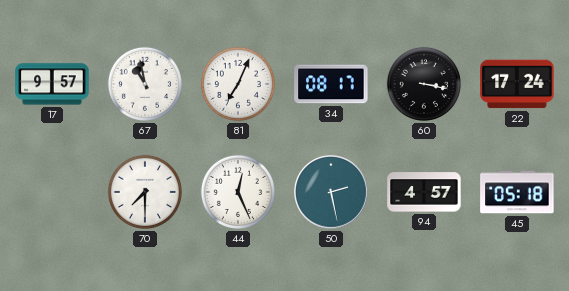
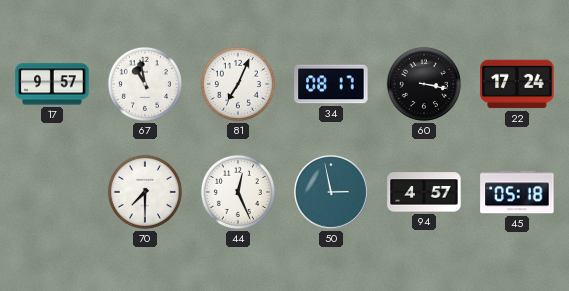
50: 2:28 -> 2:58
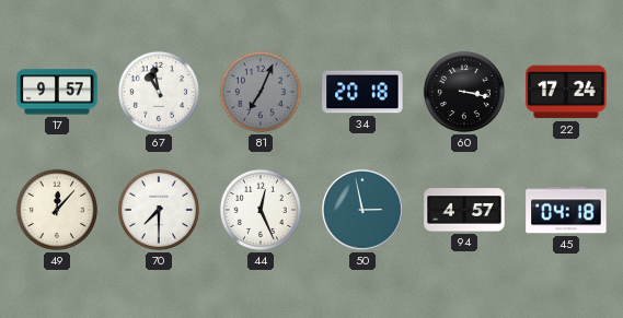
81 dial: white -> grey
34: 08:17 -> 20:18
49: none -> 12:07
45: 05:18 -> 04:18
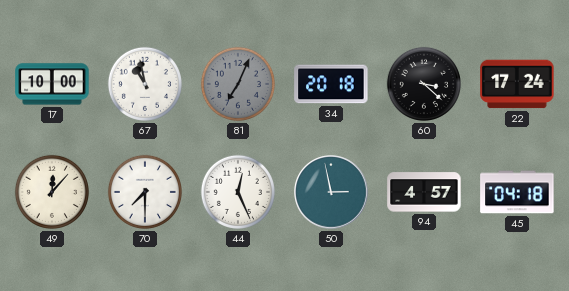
17: 9:57 -> 10:00
60: 3:17 -> 3:22
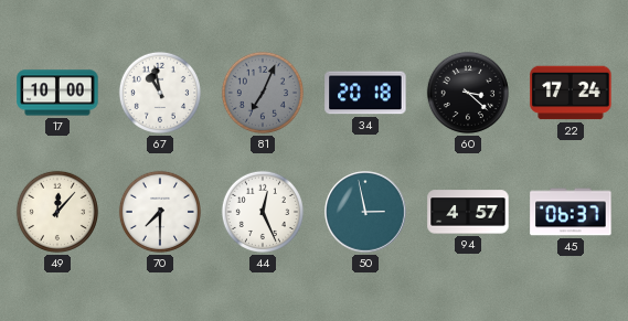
45: 04:18 -> 06:37
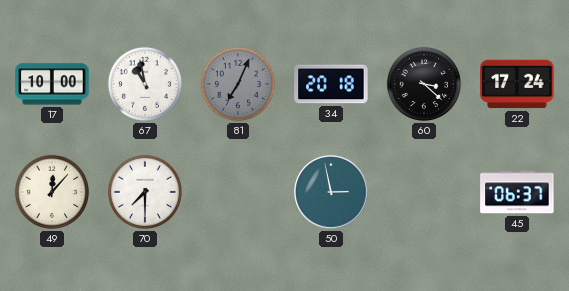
44: 12:26 -> none
94: 4:57 -> none
